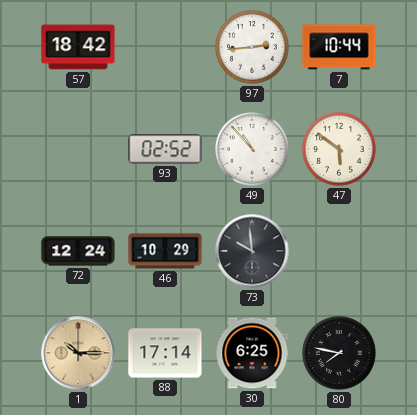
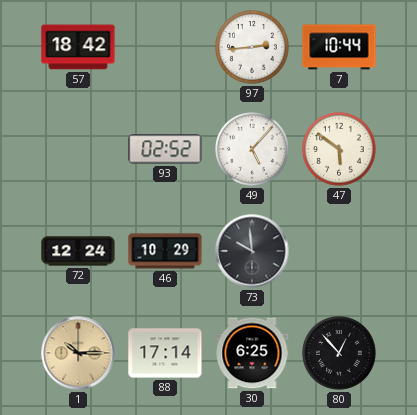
49: 10:53 -> 5:07
80: 7:47 -> 12:53
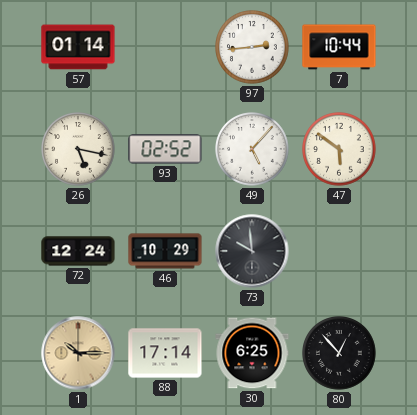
57: 18:42 -> 01:14
26: none -> 5:17
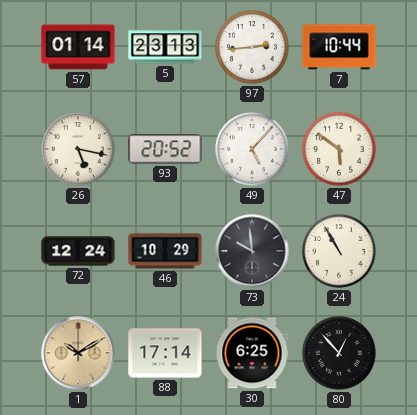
5: none -> 23:13
93: 02:52 -> 20:52
24: none -> 10:55
1: 10:15 -> 10:10
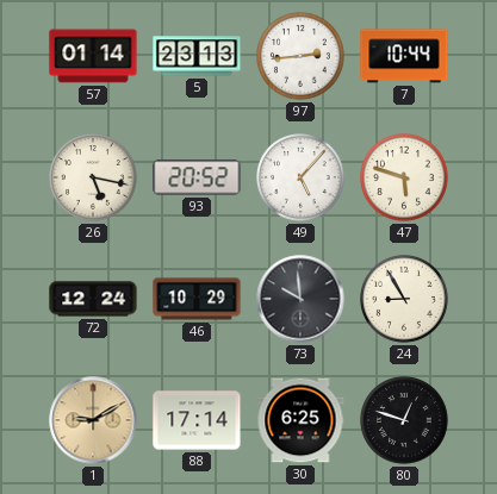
47: 5:51 -> 5:48
24: 10:55 -> 8:55
1: 10:10 -> 9:10
80: 12:53 -> 12:48
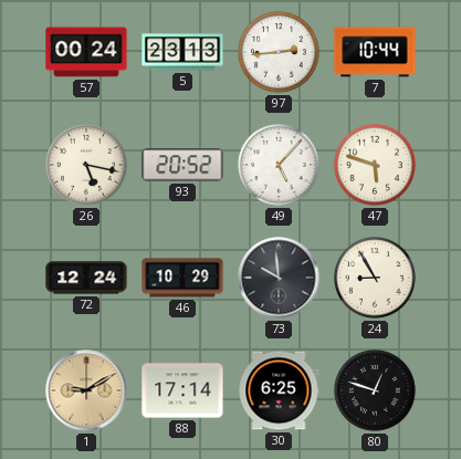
57: 01:14 -> 00:24
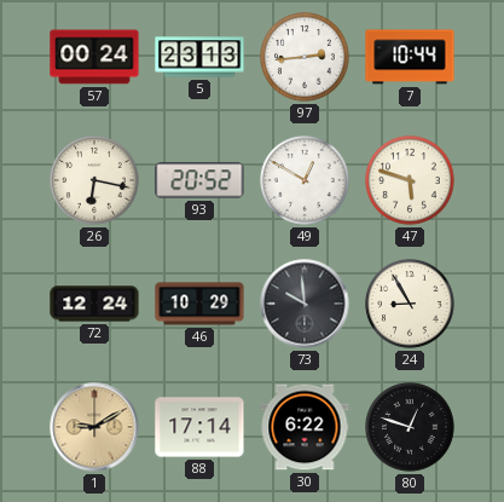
26: 5:17 -> 6:17
49: 5:07 -> 12:50
30: 6:25 -> 6:22
